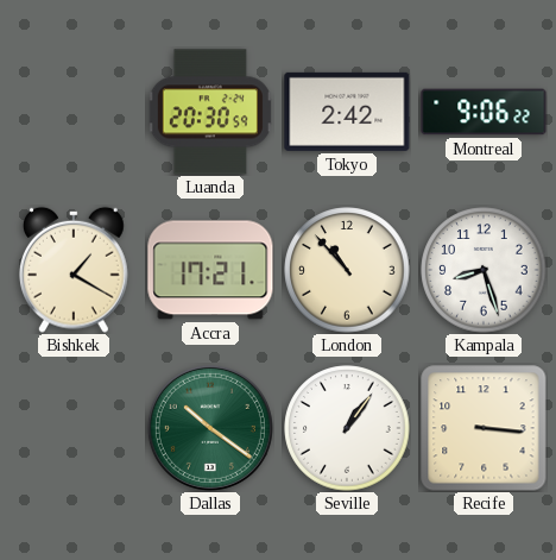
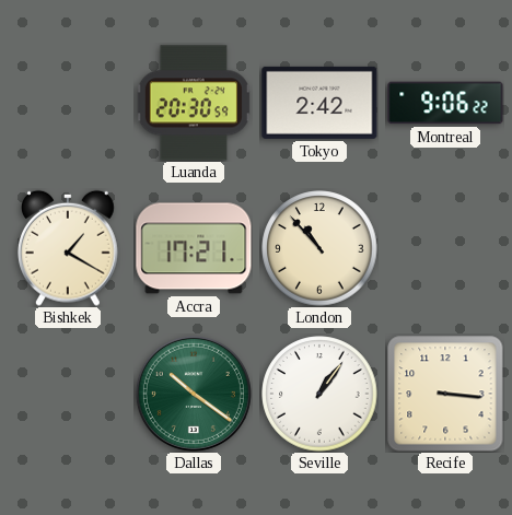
Kampala: 8:27 -> none
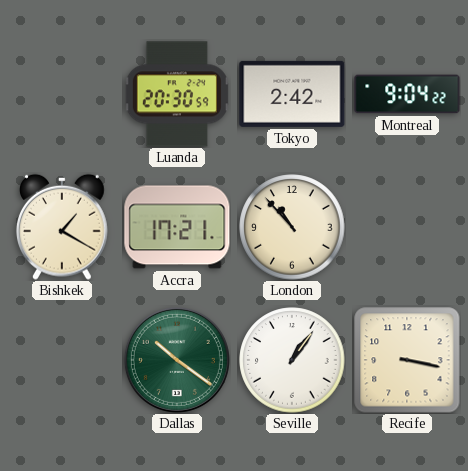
Montreal: 9:06 -> 9:04
Recife: 3:16 -> 3:17
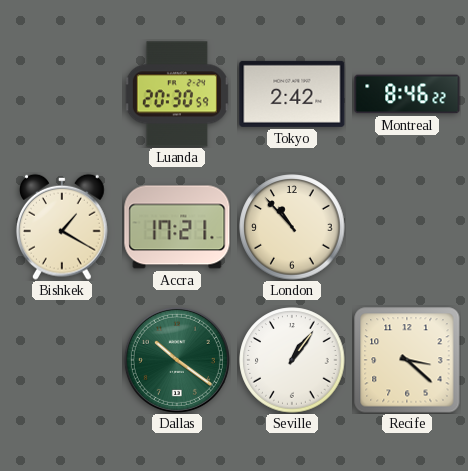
Montreal: 9:04 -> 8:46
Recife: 3:17 -> 3:22
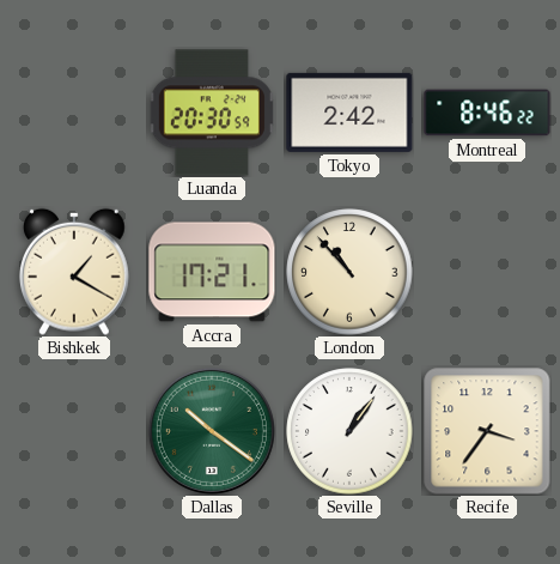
Recife: 3:22 -> 3:36
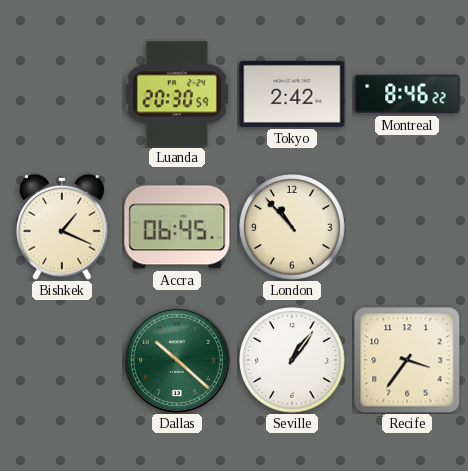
Bishkek: 1:20 -> 1:19
Accra: 17:21 -> 06:45
Dallas: 10:21 -> 10:22
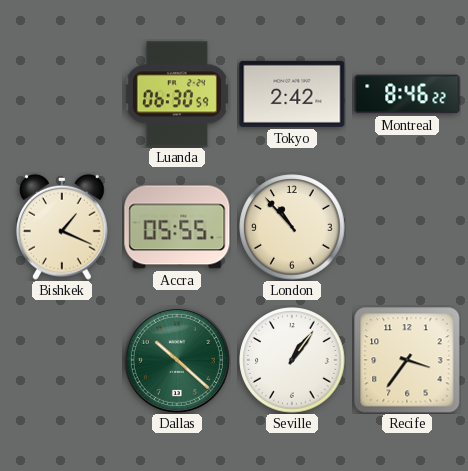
Luanda: 20:30 -> 06:30
Accra: 06:45 -> 05:55
